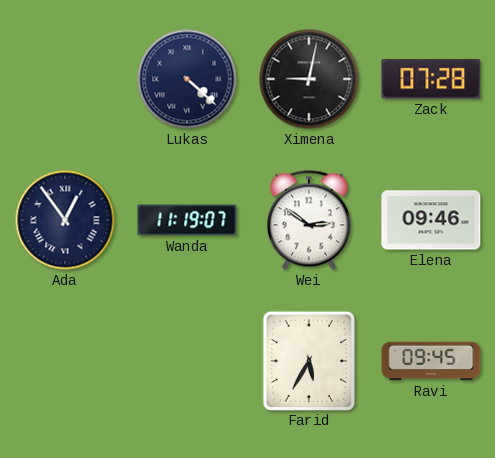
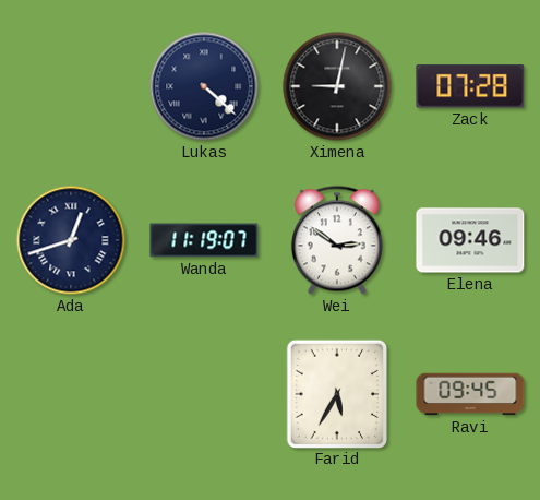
Ada: 12:54 -> 12:42
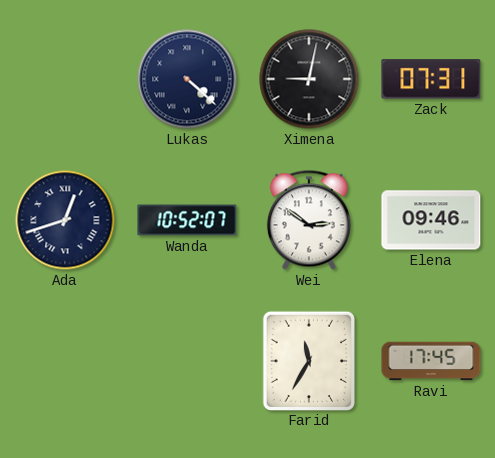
Zack: 07:28 -> 07:31
Wanda: 11:19 -> 10:52
Farid: 5:35 -> 11:35
Ravi: 09:45 -> 17:45
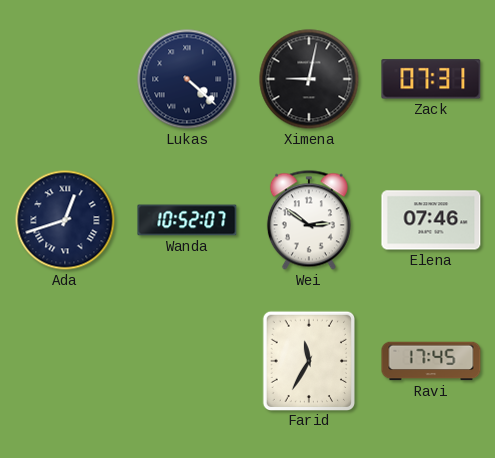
Elena: 09:46 -> 07:46
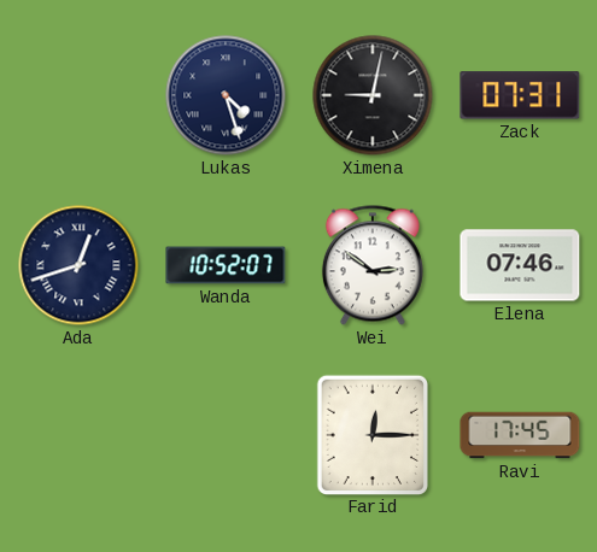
Lukas: 4:22 -> 4:27
Farid: 11:35 -> 12:15
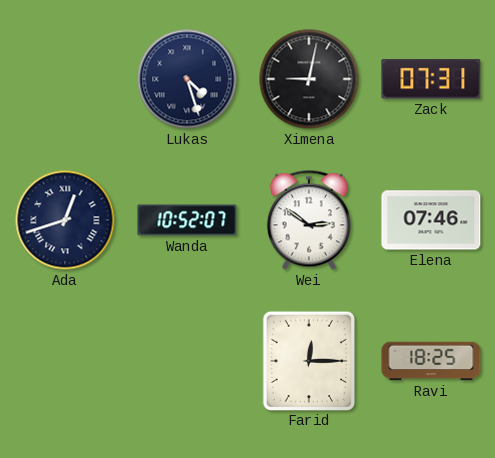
Ravi: 17:45 -> 18:25
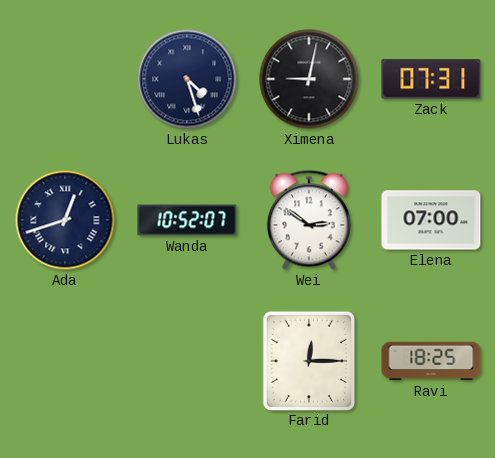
Elena: 07:46 -> 07:00
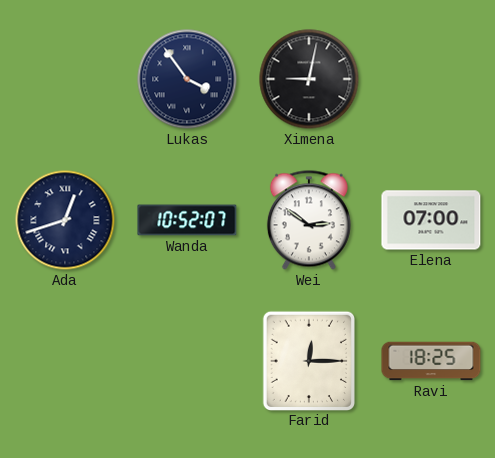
Lukas: 4:27 -> 3:54
Zack: 07:31 -> none
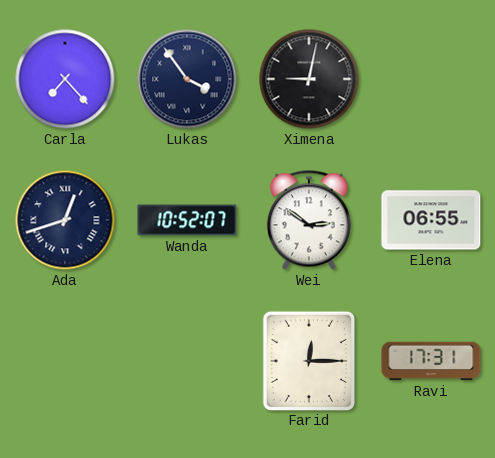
Carla: none -> 7:23
Elena: 07:00 -> 06:55
Ravi: 18:25 -> 17:31
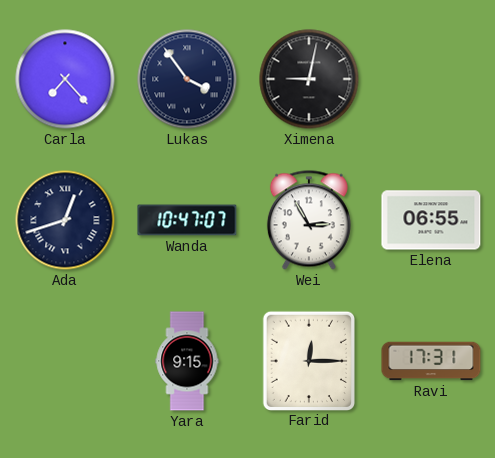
Wanda: 10:52 -> 10:47
Wei: 2:51 -> 2:55
Yara: none -> 9:15
